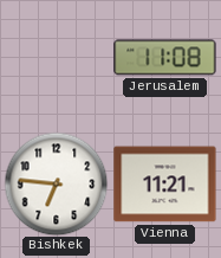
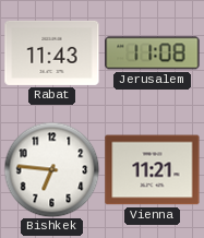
Rabat: none -> 11:43
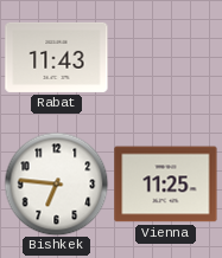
Jerusalem: 11:08 -> none
Vienna: 11:21 -> 11:25
